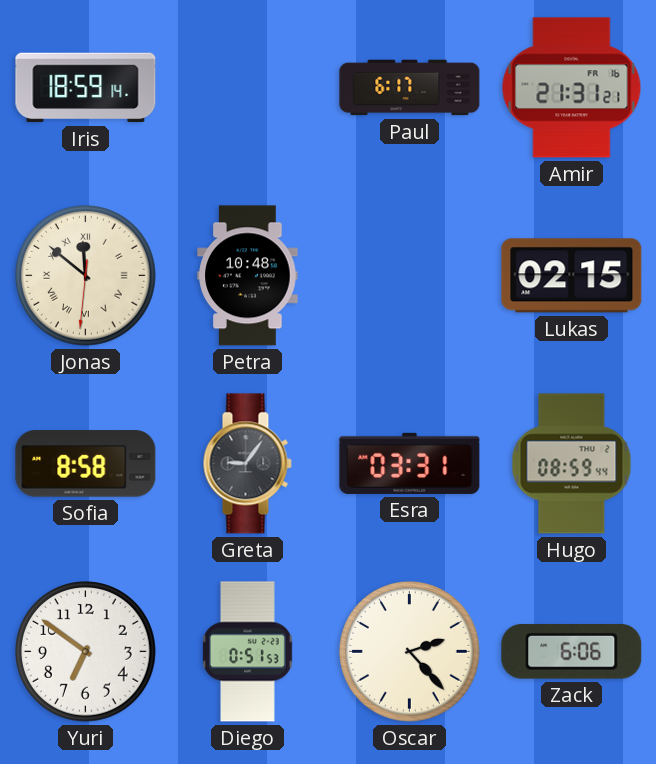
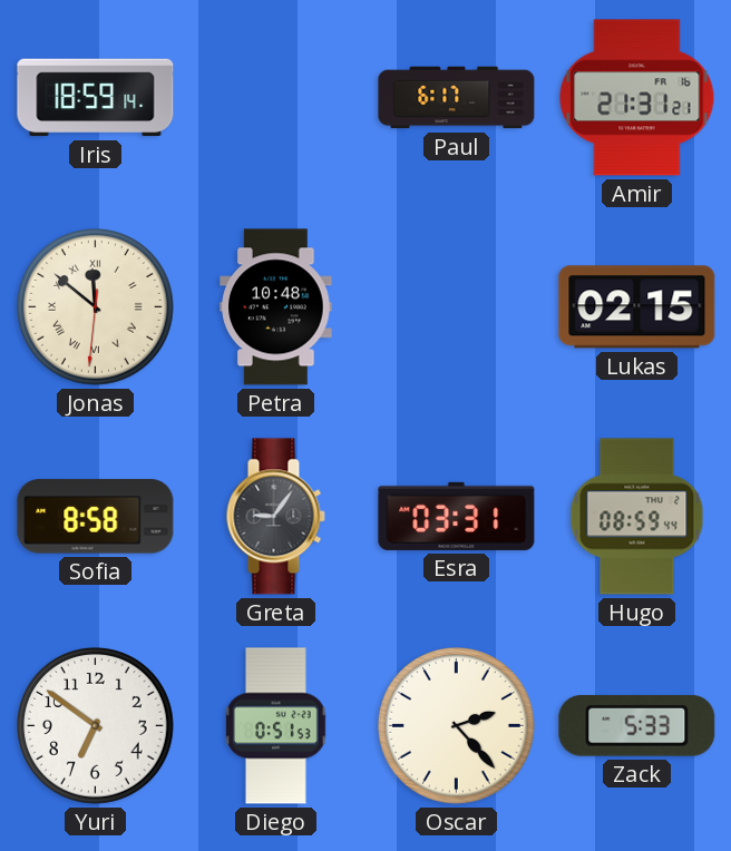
Zack: 6:06 -> 5:33
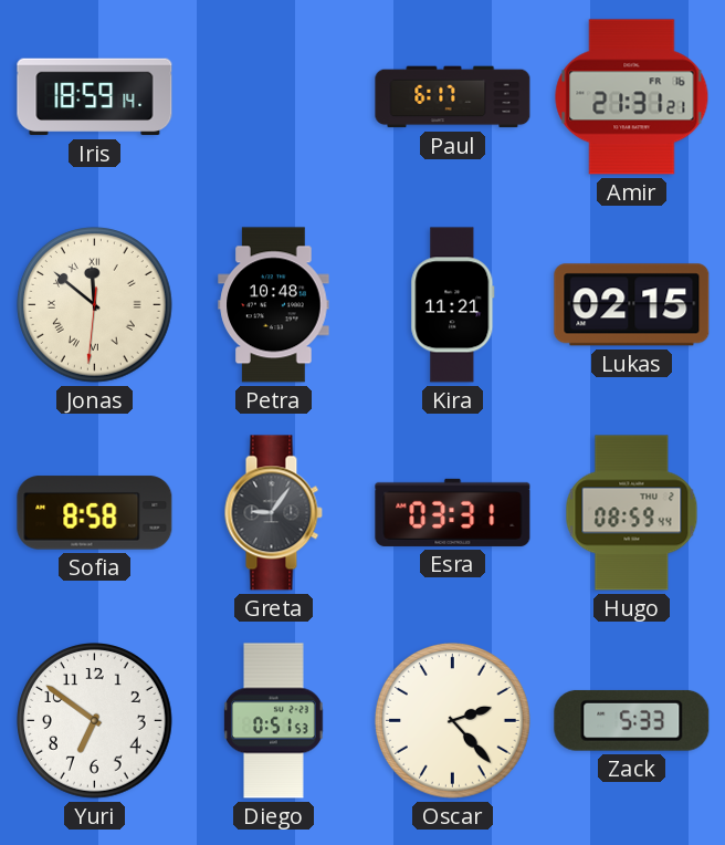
Kira: none -> 11:21
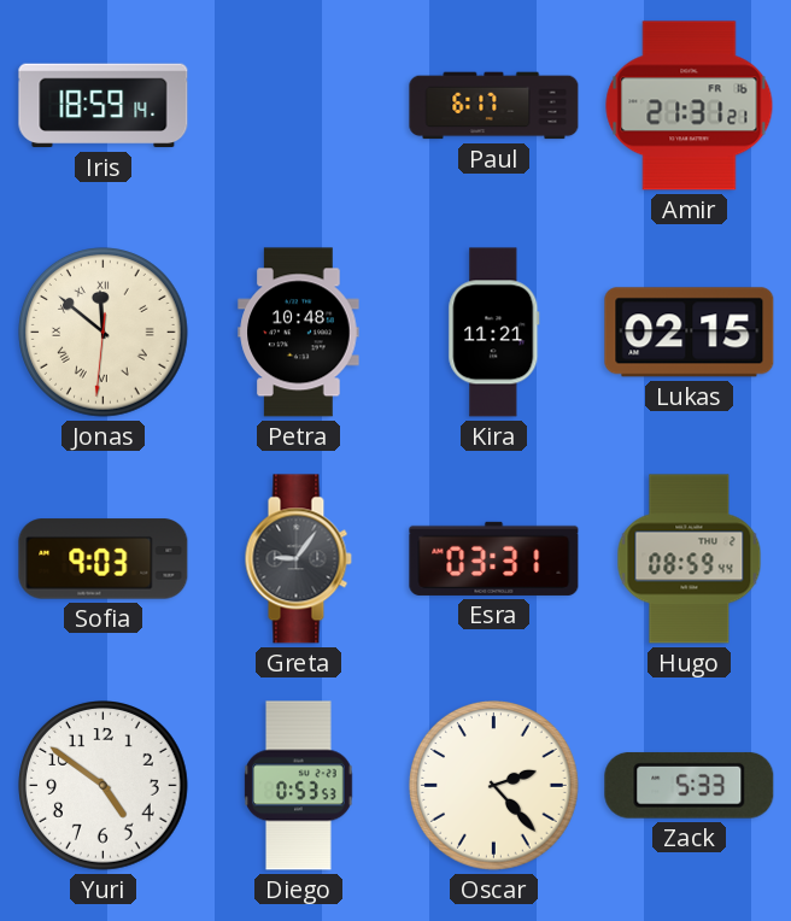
Sofia: 8:58 -> 9:03
Yuri: 6:51 -> 4:51
Diego: 0:51 -> 0:53
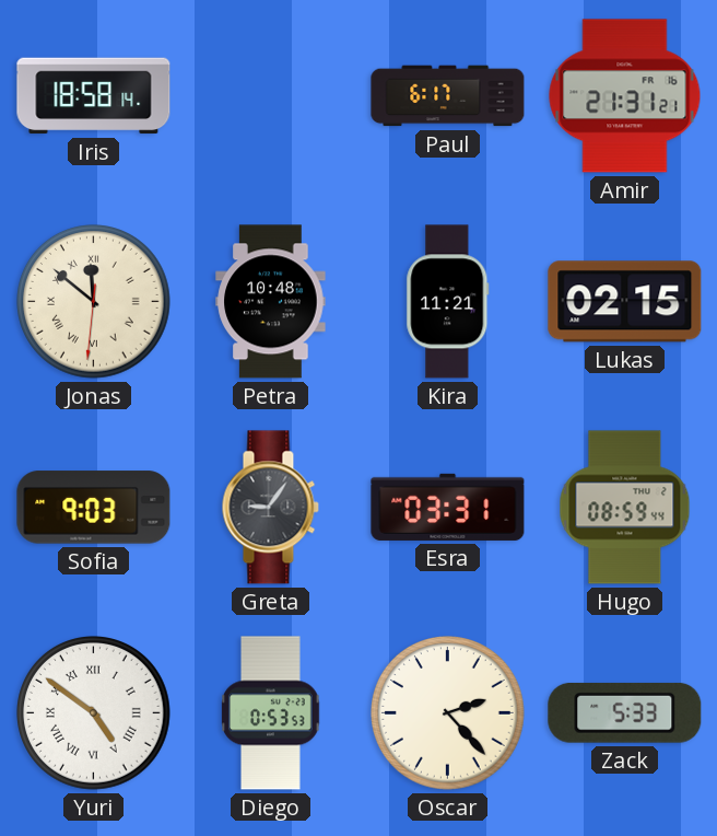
Iris: 18:59 -> 18:58
Yuri numerals: Arabic -> Roman
